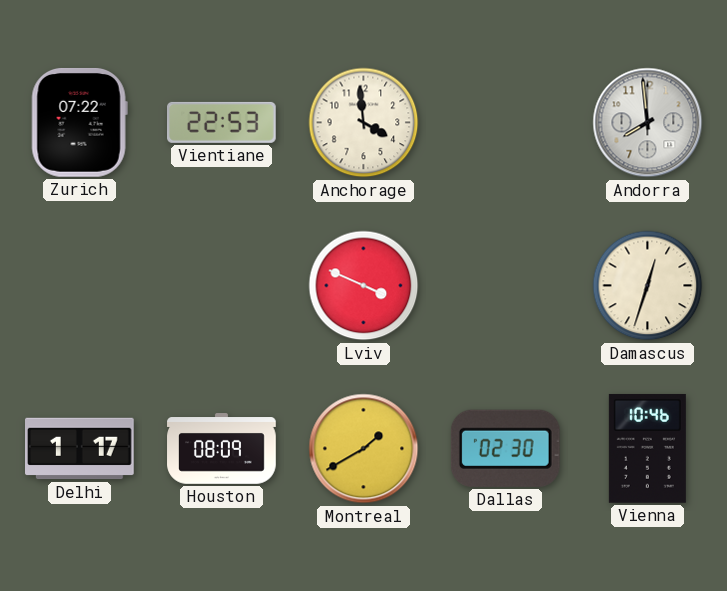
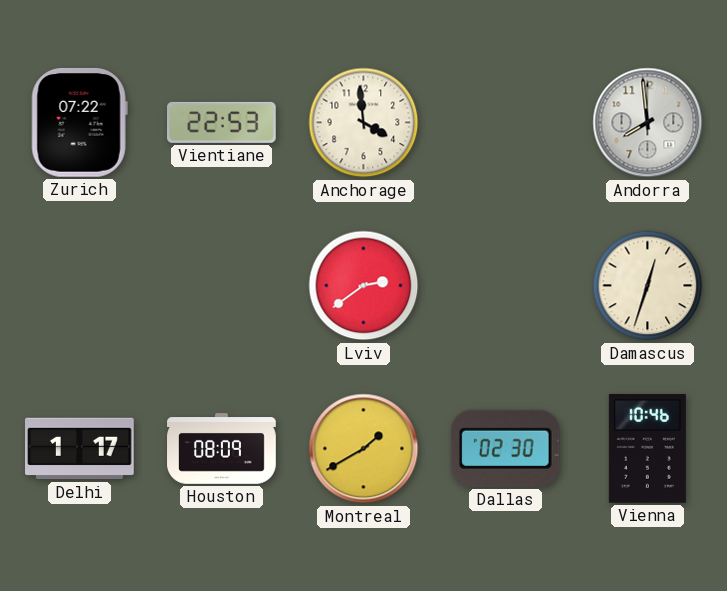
Lviv: 3:49 -> 2:39
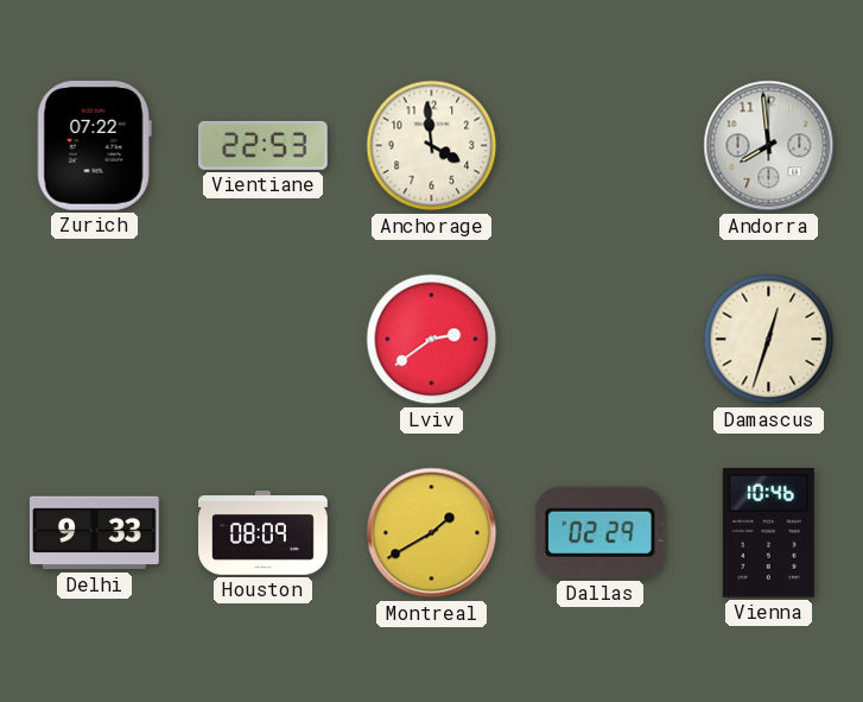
Delhi: 1:17 -> 9:33
Dallas: 02:30 -> 02:29
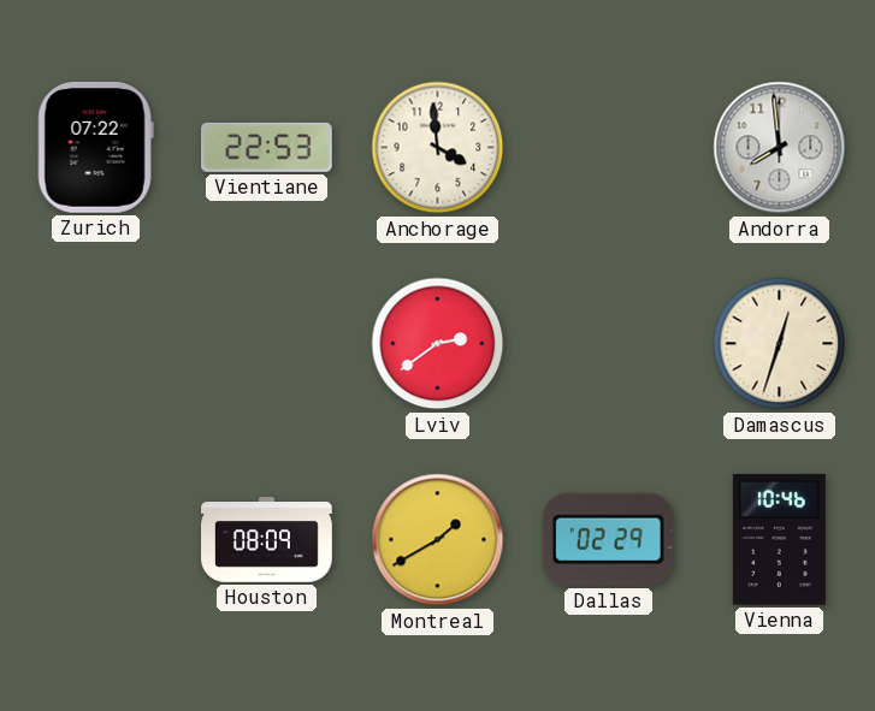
Delhi: 9:33 -> none
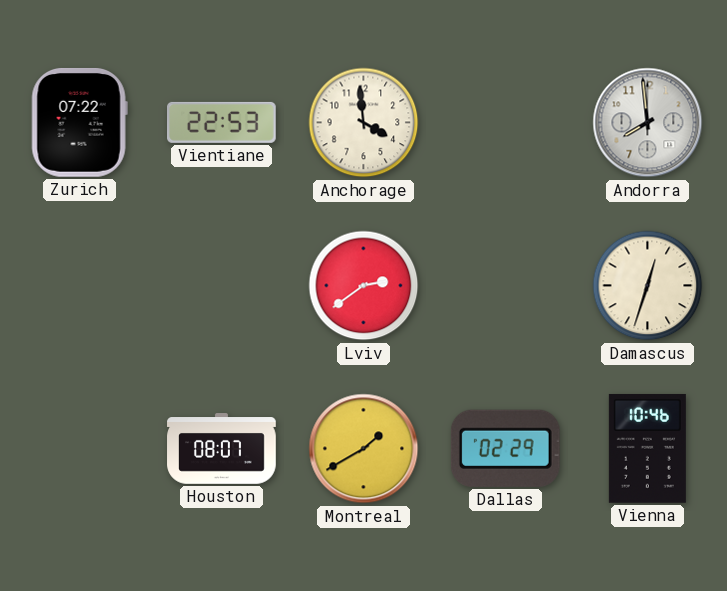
Houston: 08:09 -> 08:07
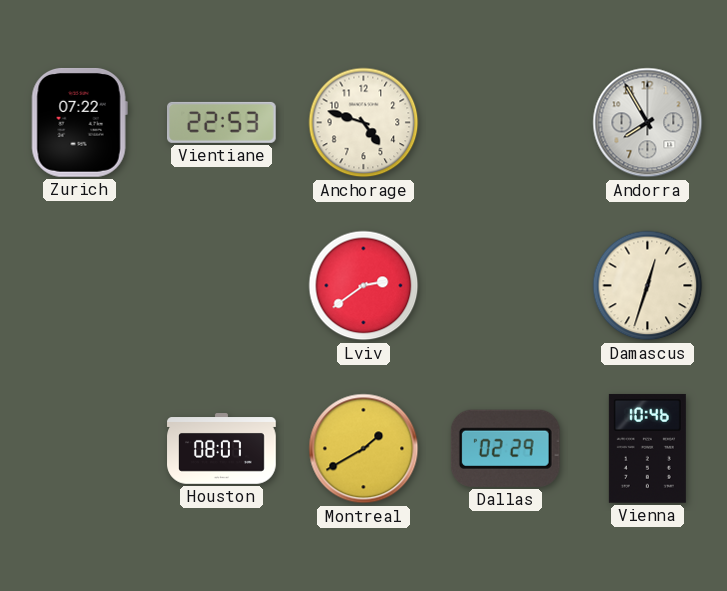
Anchorage: 3:59 -> 4:48
Andorra: 7:59 -> 7:55
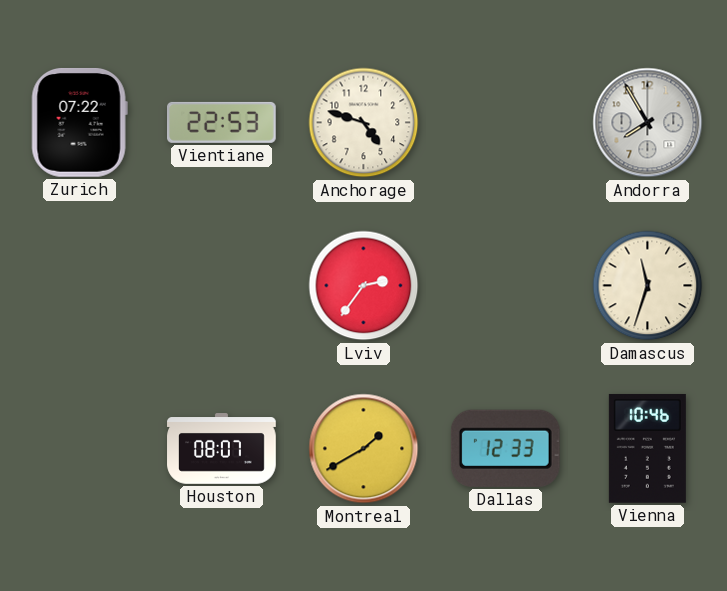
Lviv: 2:39 -> 2:36
Damascus: 12:33 -> 11:33
Dallas: 02:29 -> 12:33
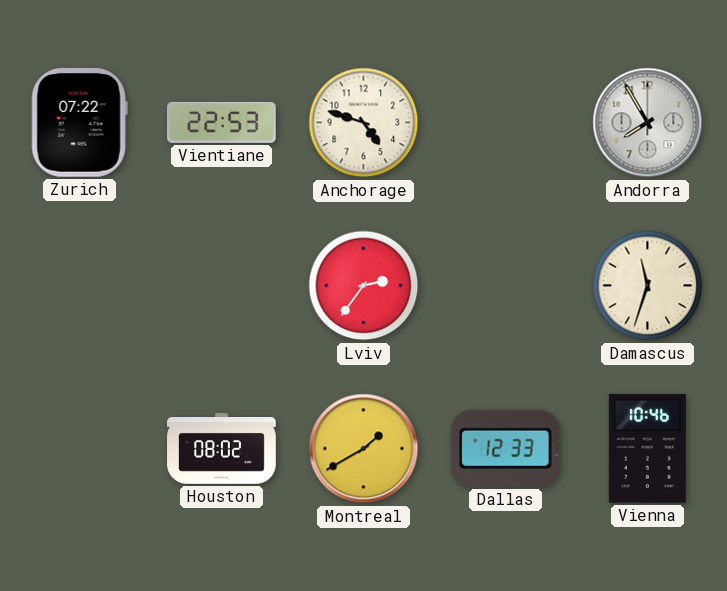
Houston: 08:07 -> 08:02
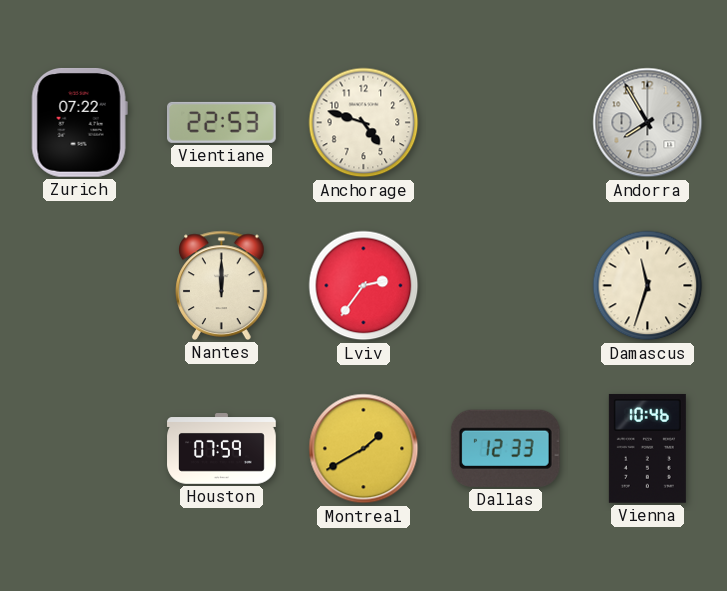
Nantes: none -> 12:00
Houston: 08:02 -> 07:59
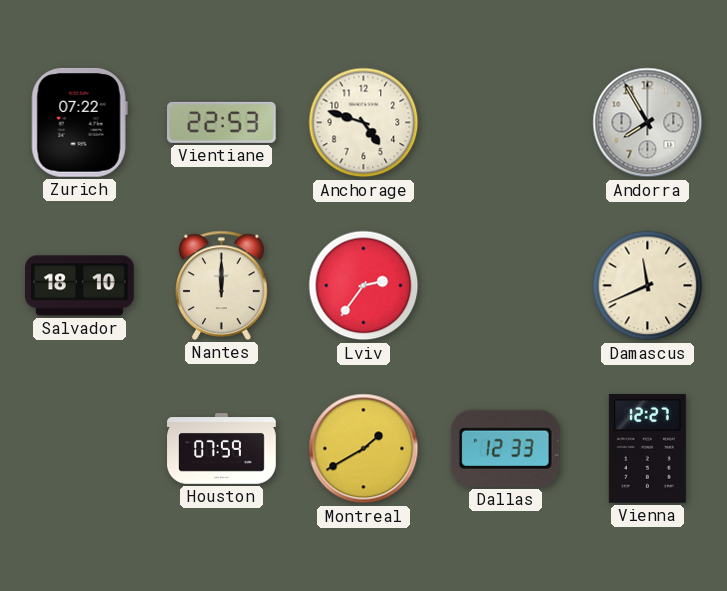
Salvador: none -> 18:10
Damascus: 11:33 -> 11:41
Vienna: 10:46 -> 12:27
